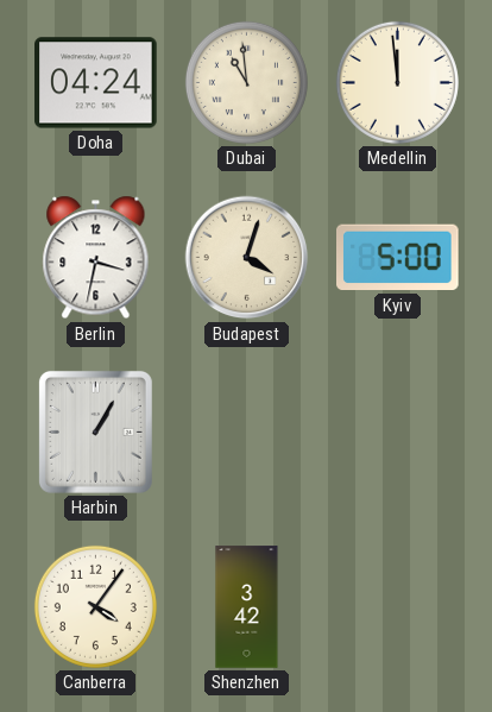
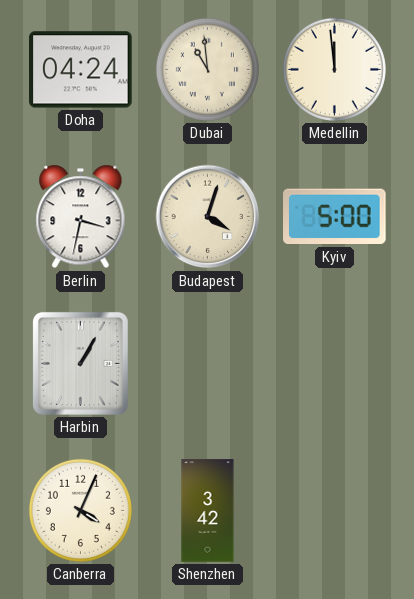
Canberra: 4:06 -> 4:04
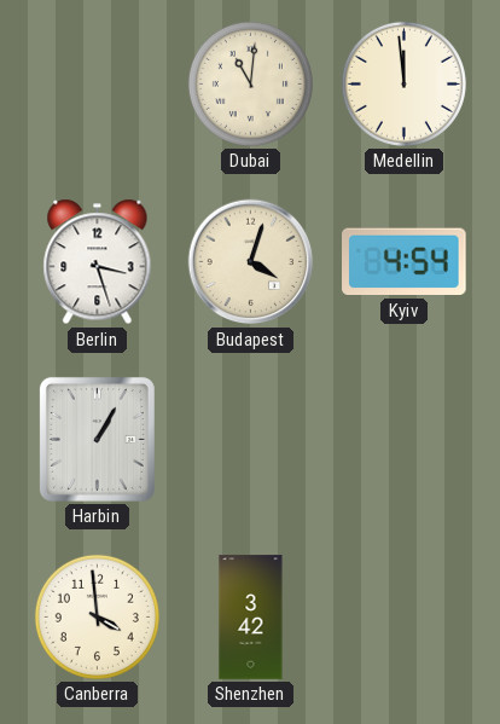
Doha: 04:24 -> none
Dubai: 10:59 -> 11:01
Berlin: 3:32 -> 3:27
Kyiv: 5:00 -> 4:54
Canberra: 4:04 -> 3:59
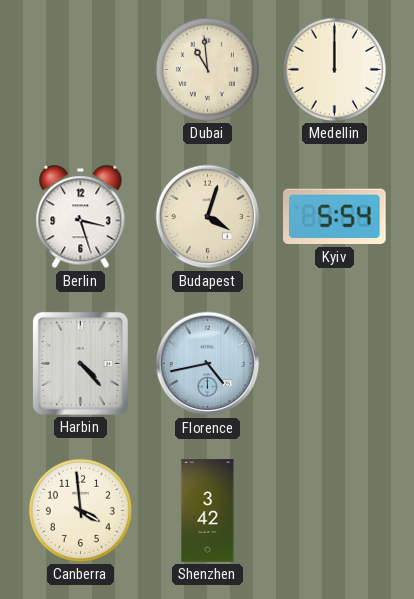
Dubai: 11:01 -> 10:59
Medellin: 11:59 -> 12:00
Kyiv: 4:54 -> 5:54
Harbin: 1:05 -> 4:23
Florence: none -> 4:43
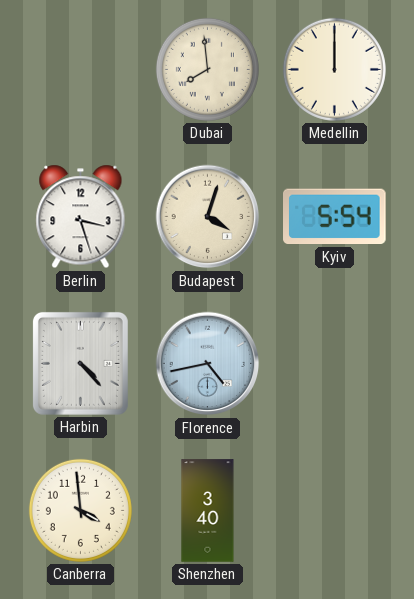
Dubai: 10:59 -> 7:59
Shenzhen: 3:42 -> 3:40
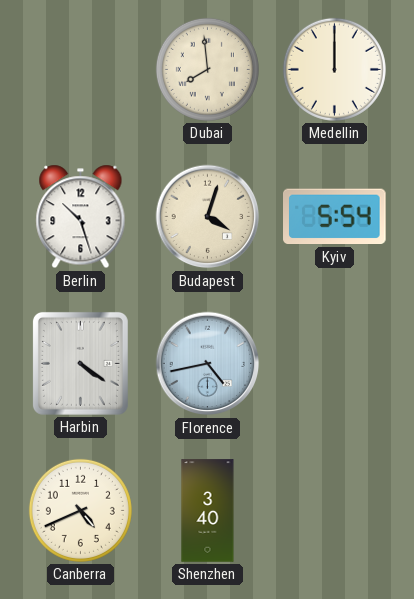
Berlin: 3:27 -> 10:27
Harbin: 4:23 -> 4:21
Canberra: 3:59 -> 4:41
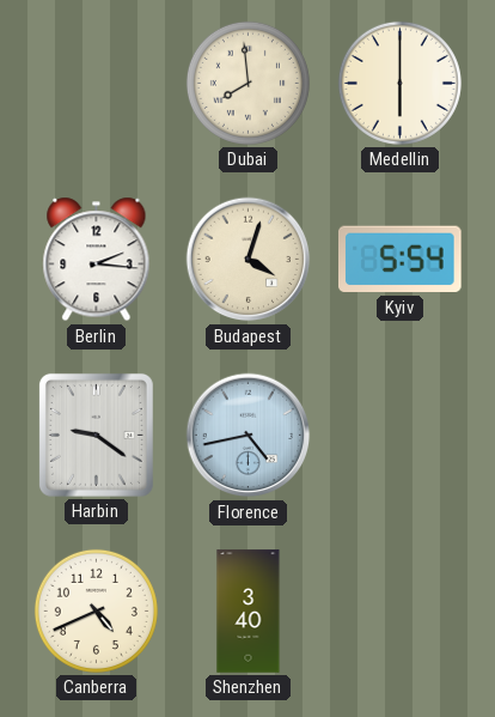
Medellin: 12:00 -> 6:00
Berlin: 10:27 -> 2:16
Harbin: 4:21 -> 9:21
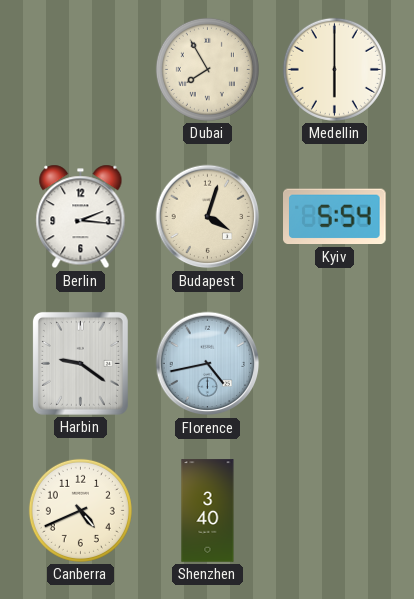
Dubai: 7:59 -> 7:55
